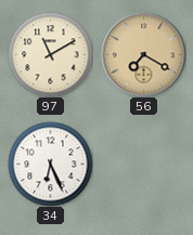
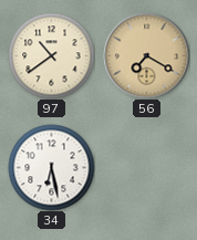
97: 11:10 -> 10:39
34: 6:26 -> 6:28
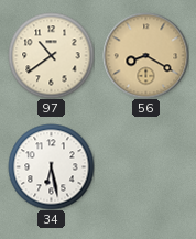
56: 7:20 -> 8:20
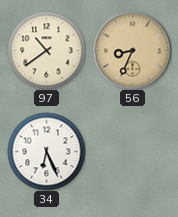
56: 8:20 -> 8:34
34: 6:28 -> 6:26
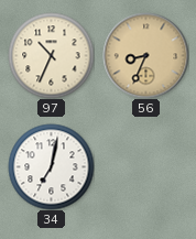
97: 10:39 -> 10:34
34: 6:26 -> 7:02
